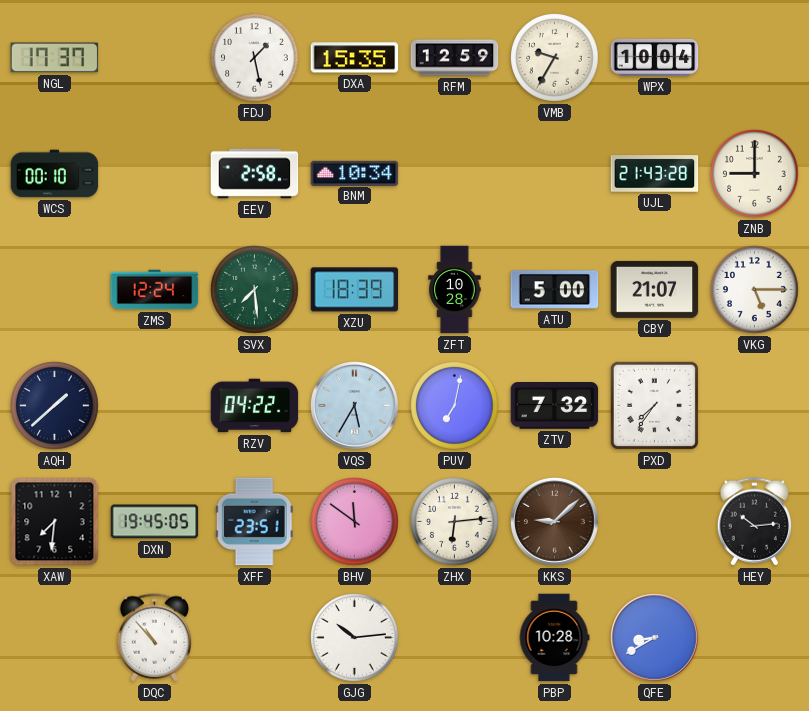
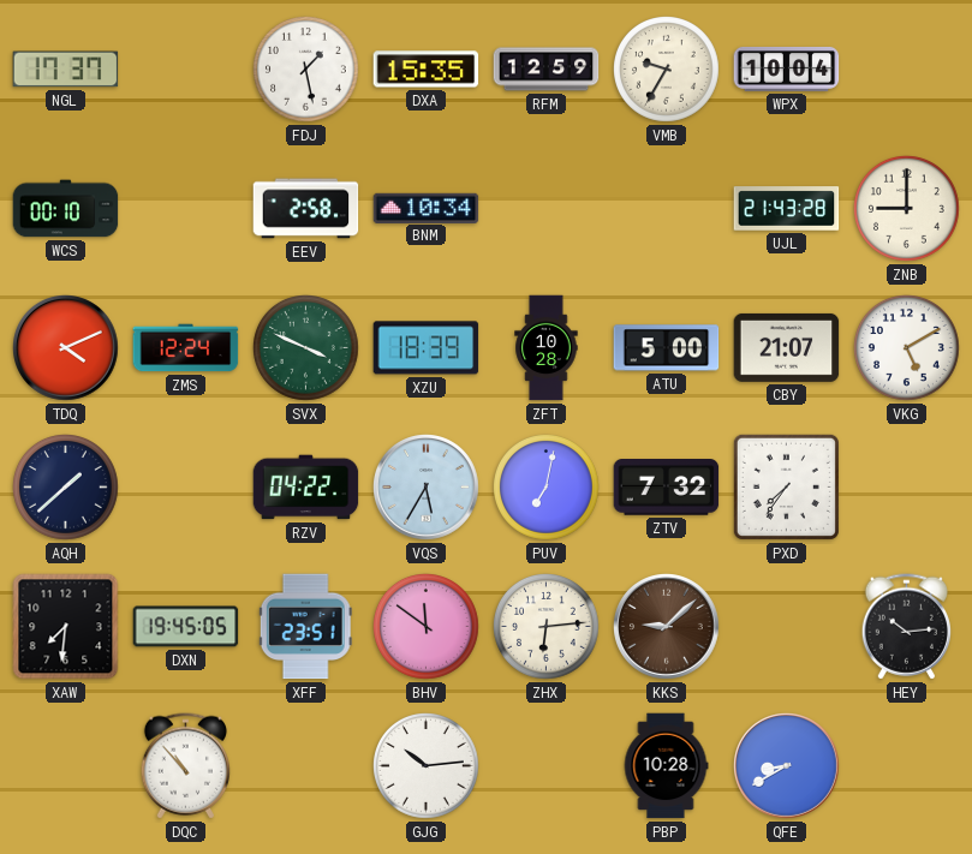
TDQ: none -> 4:11
SVX: 7:29 -> 3:49
VKG: 5:15 -> 5:10
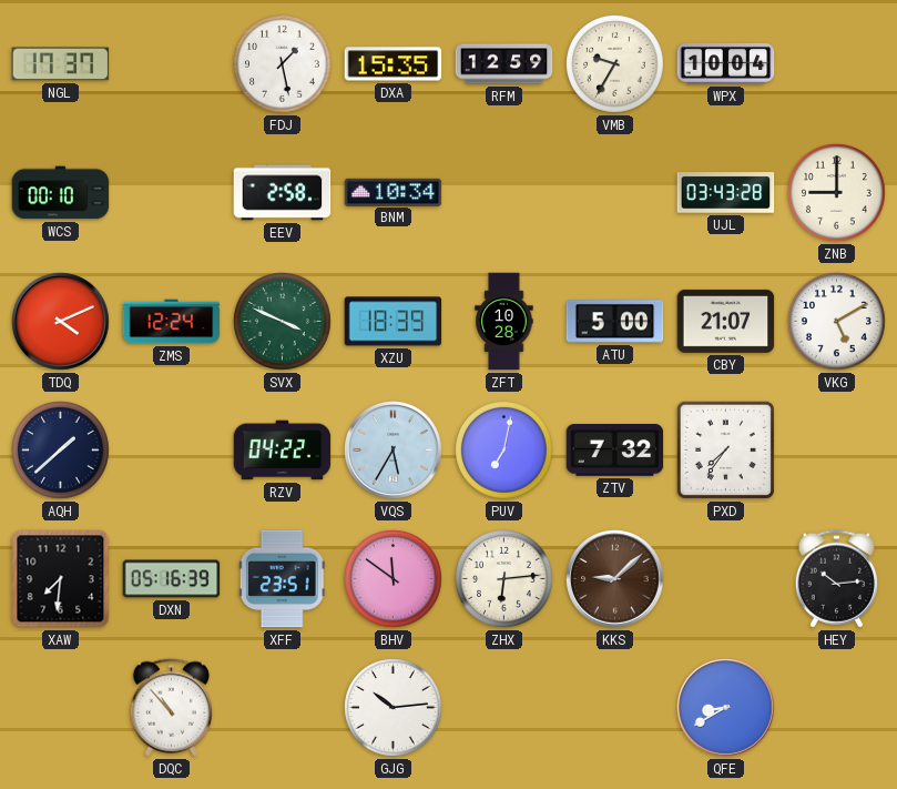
UJL: 21:43 -> 03:43
DXN: 19:45 -> 05:16
PBP: 10:28 -> none
